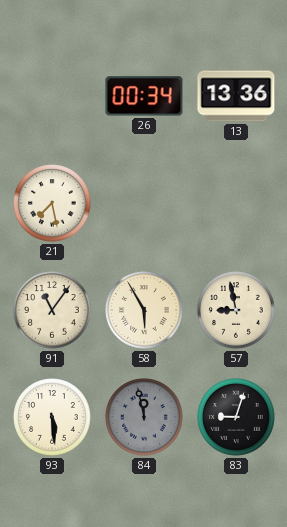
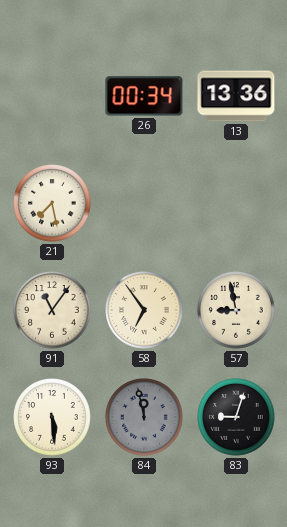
58: 5:55 -> 6:54
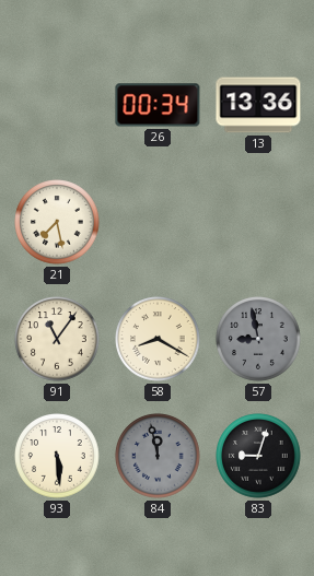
58: 6:54 -> 8:20
57 dial: cream -> grey
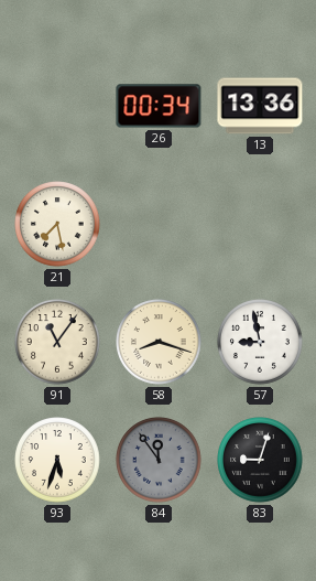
58: 8:20 -> 8:18
57 dial: grey -> white
93: 5:29 -> 5:33
84: 11:58 -> 11:54
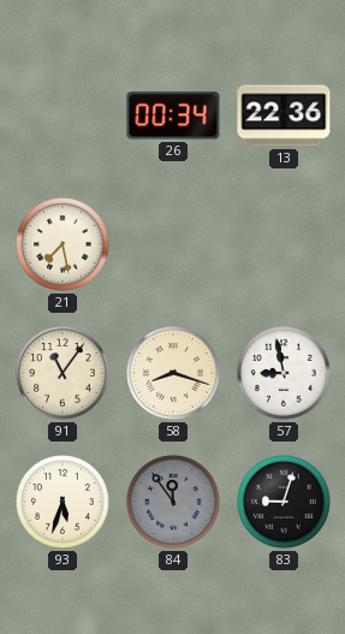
13: 13:36 -> 22:36
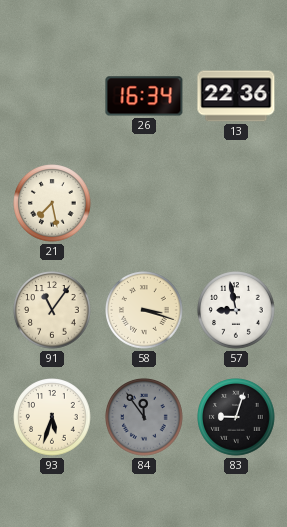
26: 00:34 -> 16:34
58: 8:18 -> 3:18
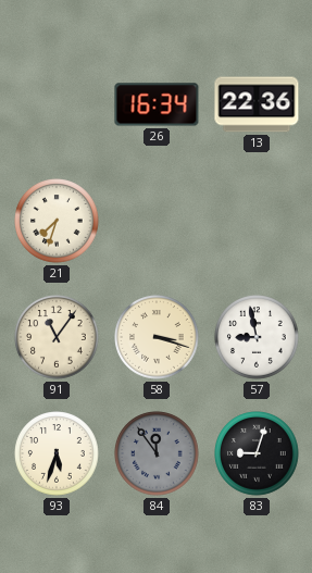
21: 7:28 -> 7:33
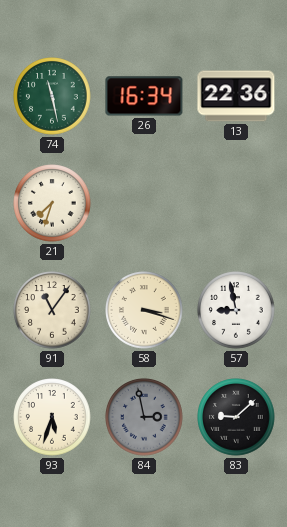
74: none -> 11:28
84: 11:54 -> 2:58
83: 9:03 -> 9:08
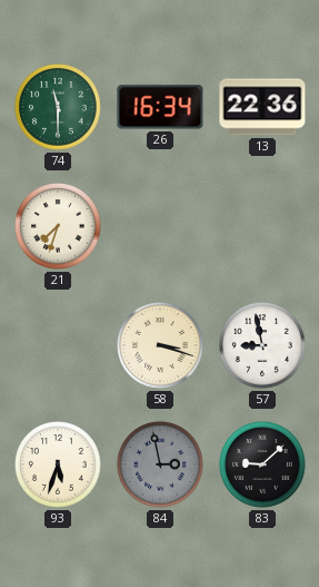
74: 11:28 -> 11:30
91: 11:06 -> none
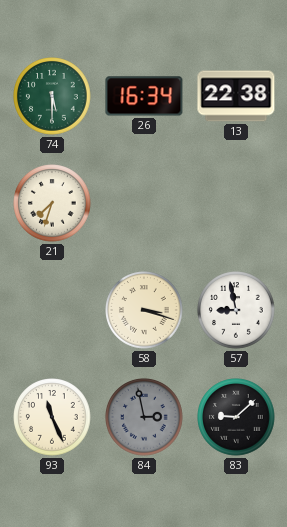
74: 11:30 -> 5:30
13: 22:36 -> 22:38
93: 5:33 -> 11:26
